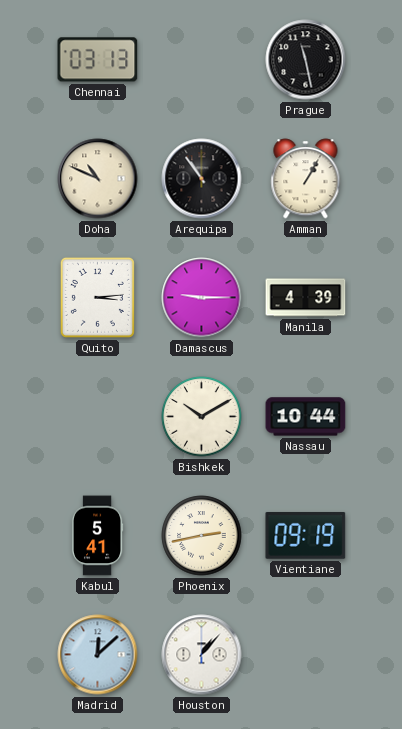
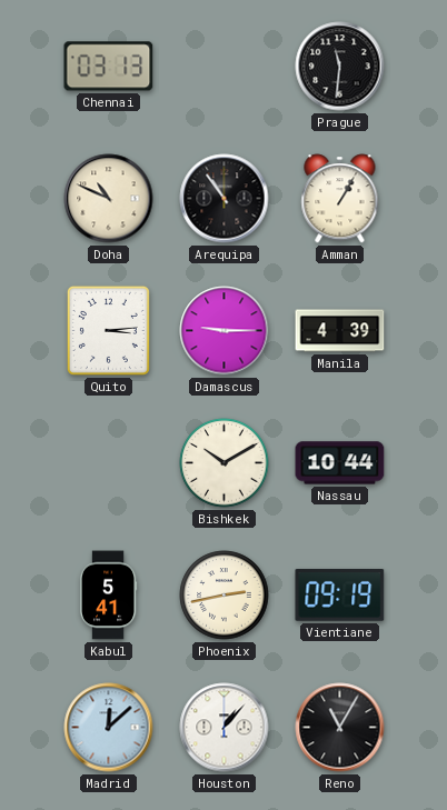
Prague: 11:28 -> 11:31
Reno: none -> 11:05
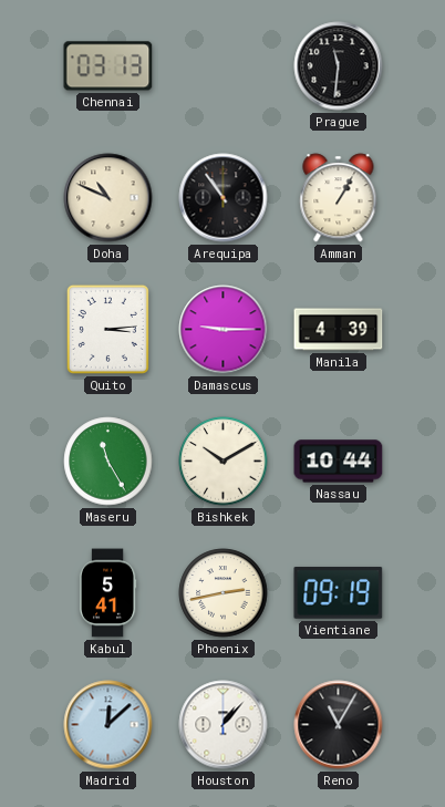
Maseru: none -> 11:25
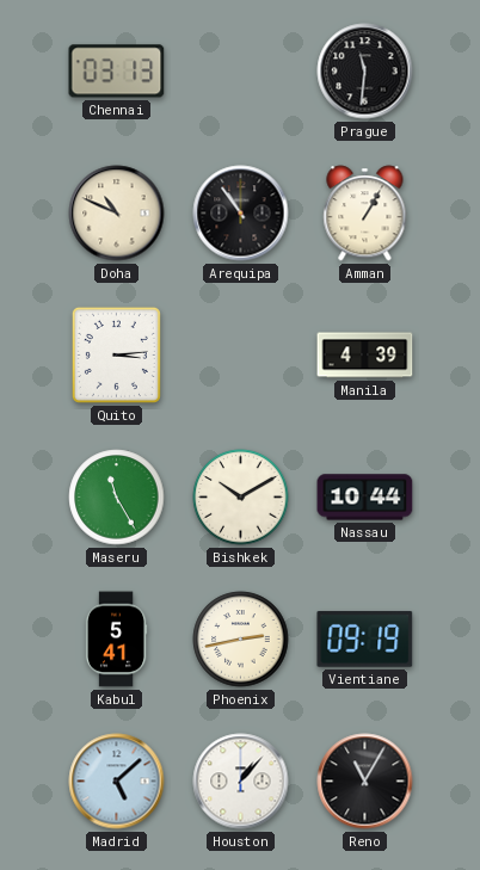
Damascus: 9:15 -> none
Madrid: 12:08 -> 5:08
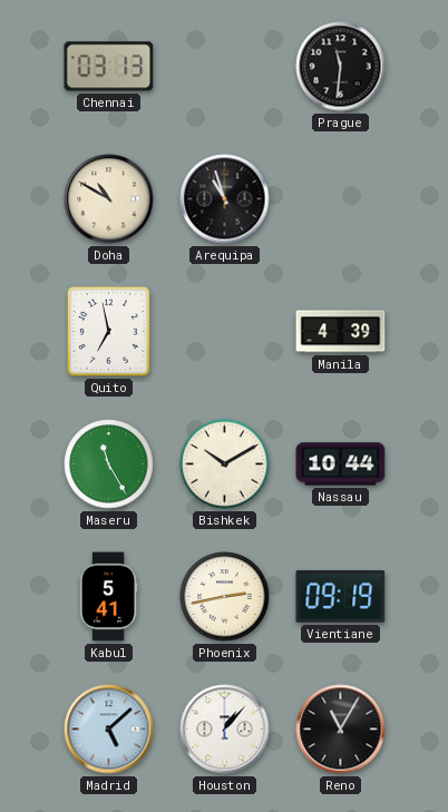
Doha: 10:49 -> 10:50
Arequipa: 10:54 -> 10:57
Amman: 1:05 -> none
Quito: 3:14 -> 6:58
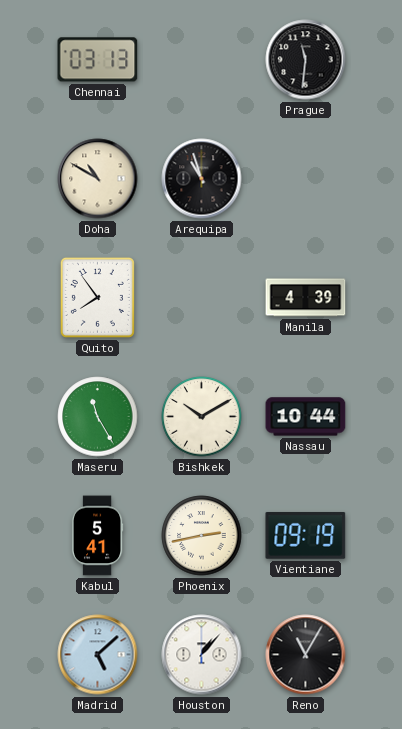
Quito: 6:58 -> 7:54
